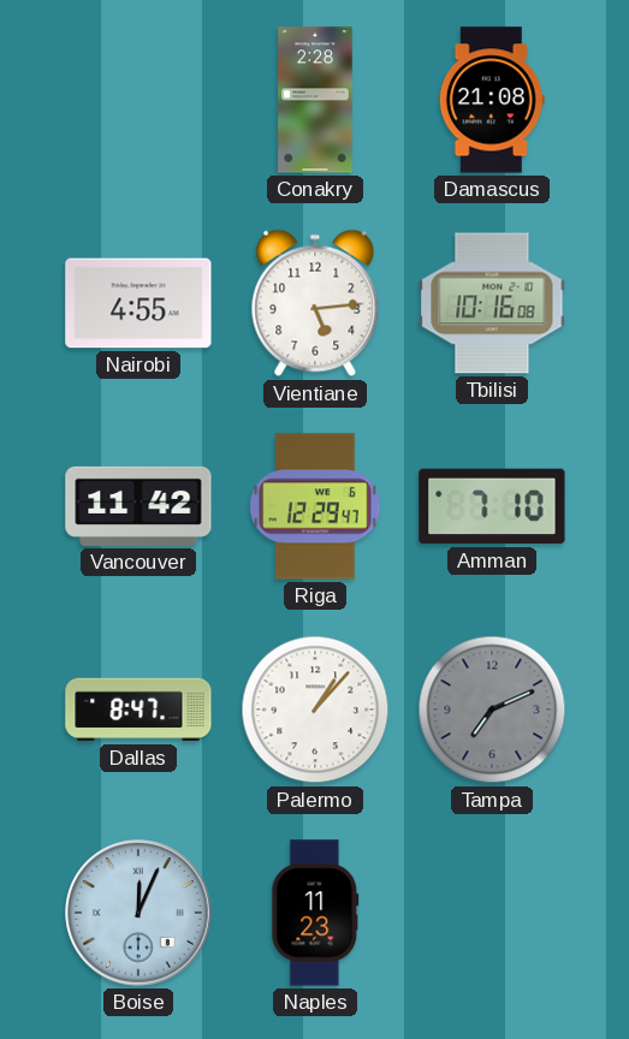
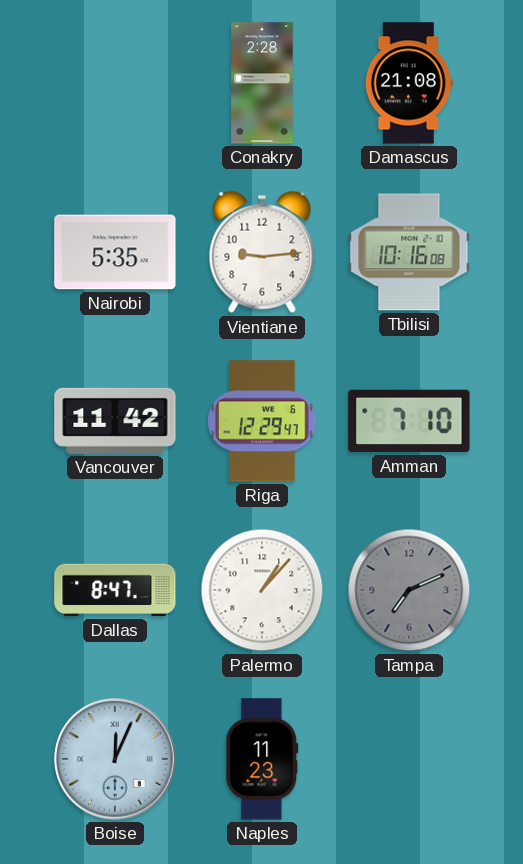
Nairobi: 4:55 -> 5:35
Vientiane: 5:14 -> 9:14
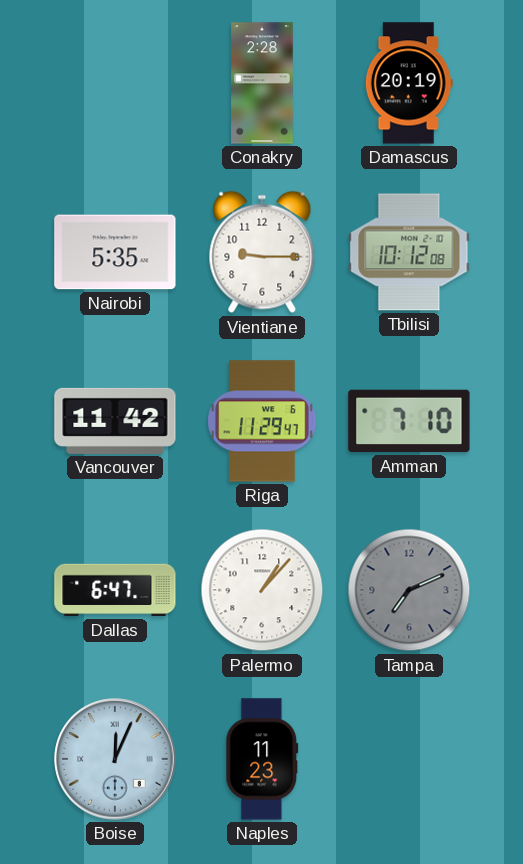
Damascus: 21:08 -> 20:19
Vientiane: 9:14 -> 9:15
Tbilisi: 10:16 -> 10:12
Riga: 12:29 -> 11:29
Dallas: 8:47 -> 6:47
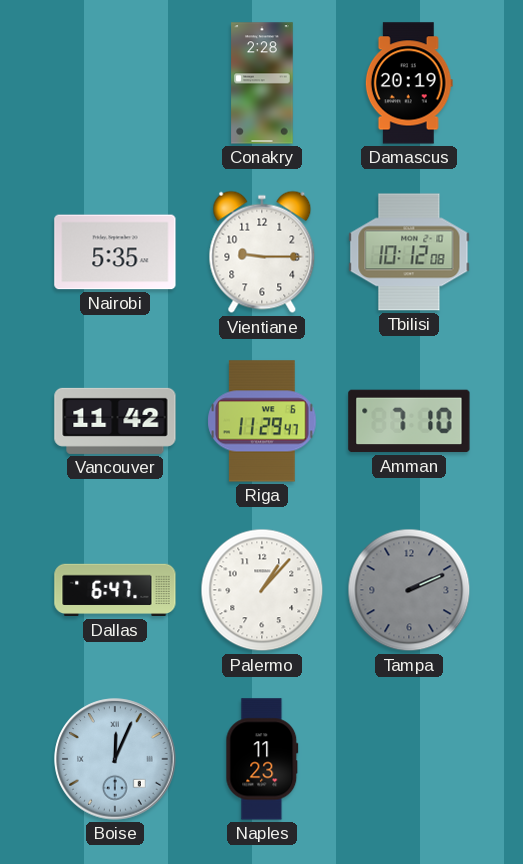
Tampa: 7:11 -> 2:11
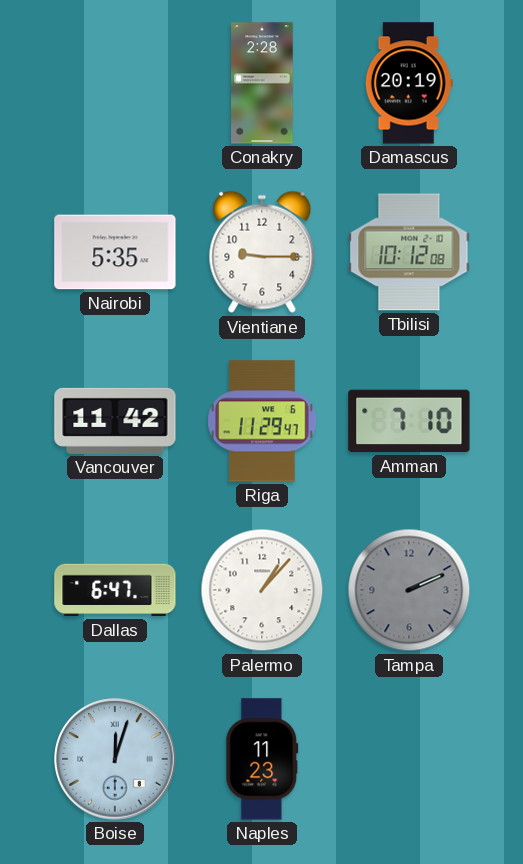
Boise: 12:04 -> 12:03
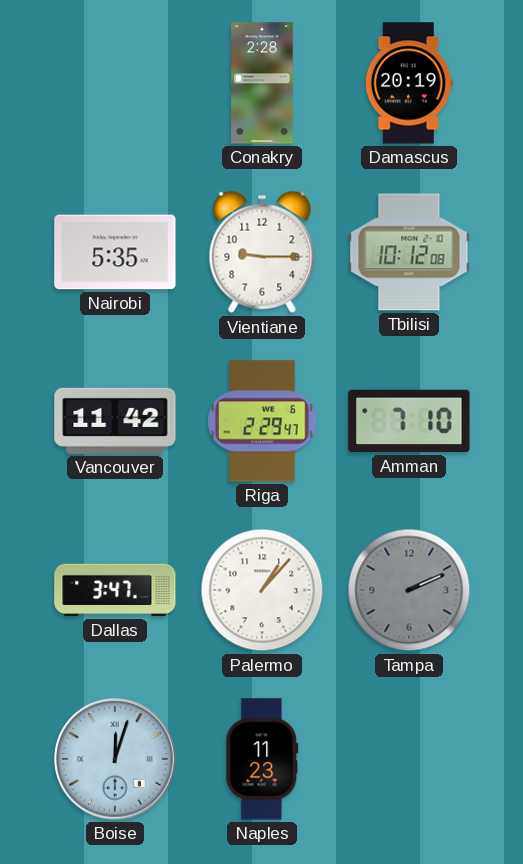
Riga: 11:29 -> 2:29
Dallas: 6:47 -> 3:47
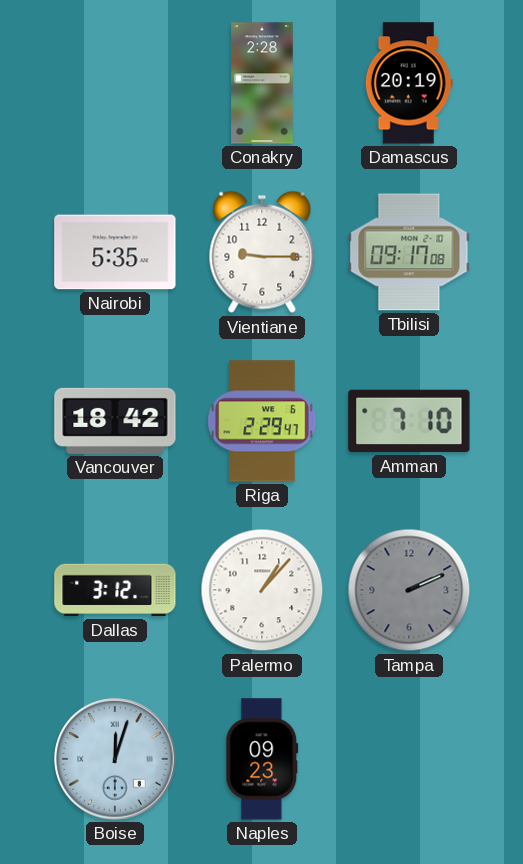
Tbilisi: 10:12 -> 09:17
Vancouver: 11:42 -> 18:42
Dallas: 3:47 -> 3:12
Naples: 11:23 -> 09:23
